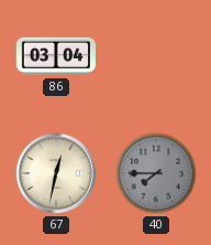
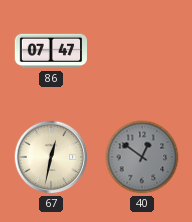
86: 03:04 -> 07:47
40: 7:45 -> 12:51
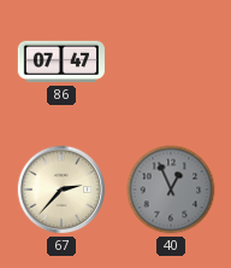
67: 12:32 -> 2:37
40: 12:51 -> 12:56
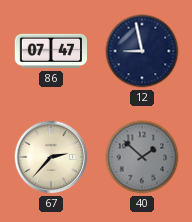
12: none -> 8:58
40: 12:56 -> 1:52
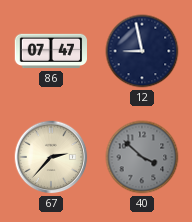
40: 1:52 -> 3:52
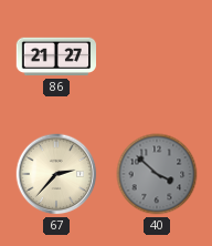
86: 07:47 -> 21:27
12: 8:58 -> none
